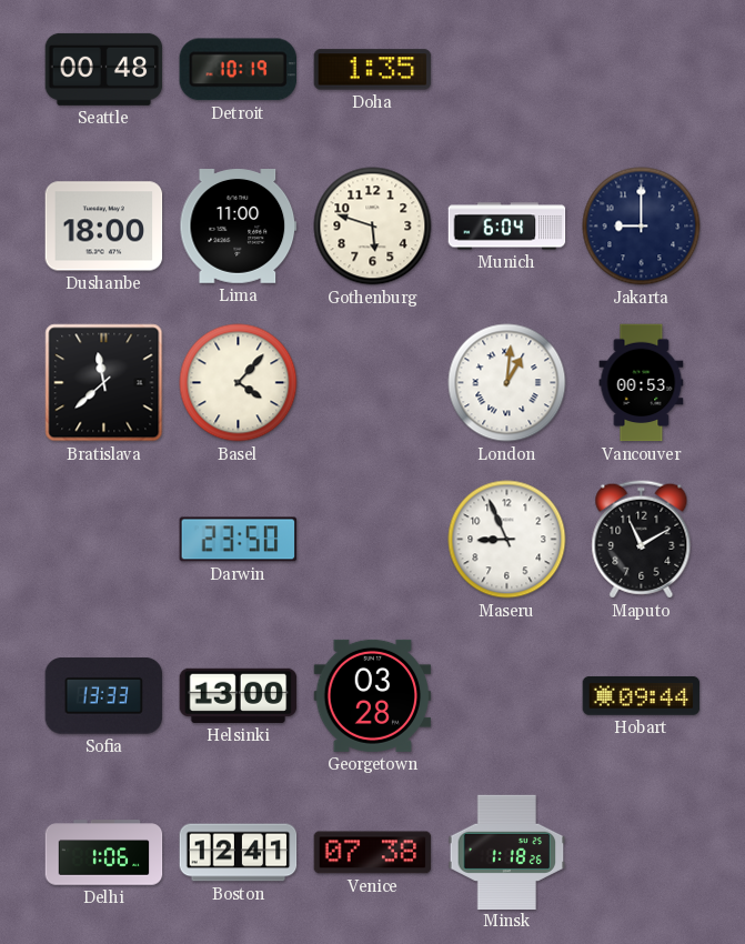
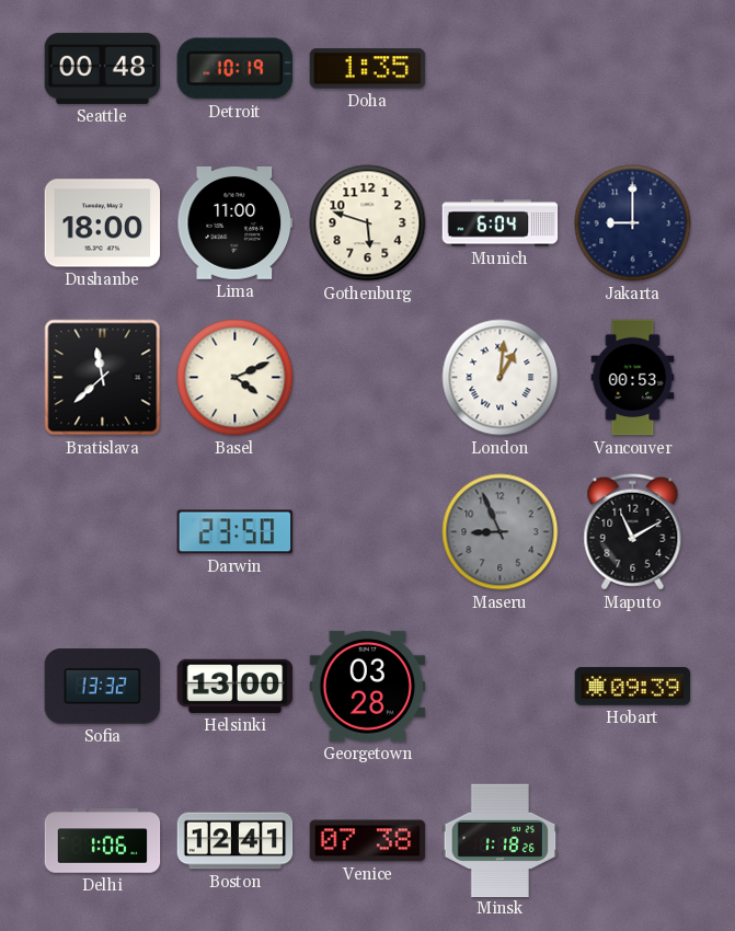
Basel: 4:07 -> 4:11
Maseru dial: white -> grey
Sofia: 13:33 -> 13:32
Hobart: 09:44 -> 09:39
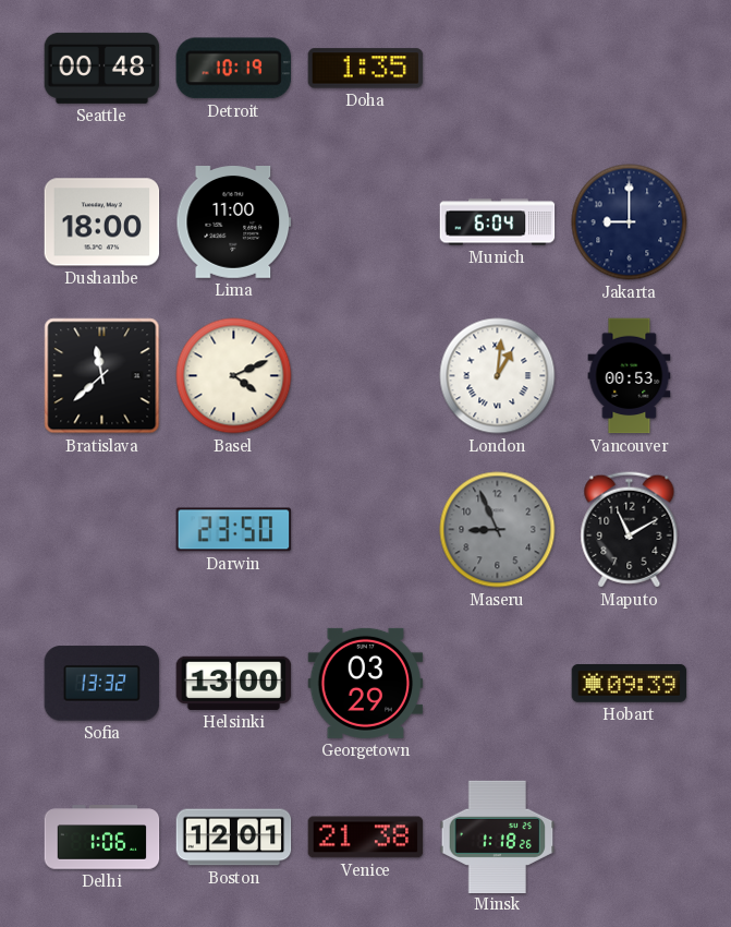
Gothenburg: 5:48 -> none
Georgetown: 03:28 -> 03:29
Boston: 12:41 -> 12:01
Venice: 07:38 -> 21:38
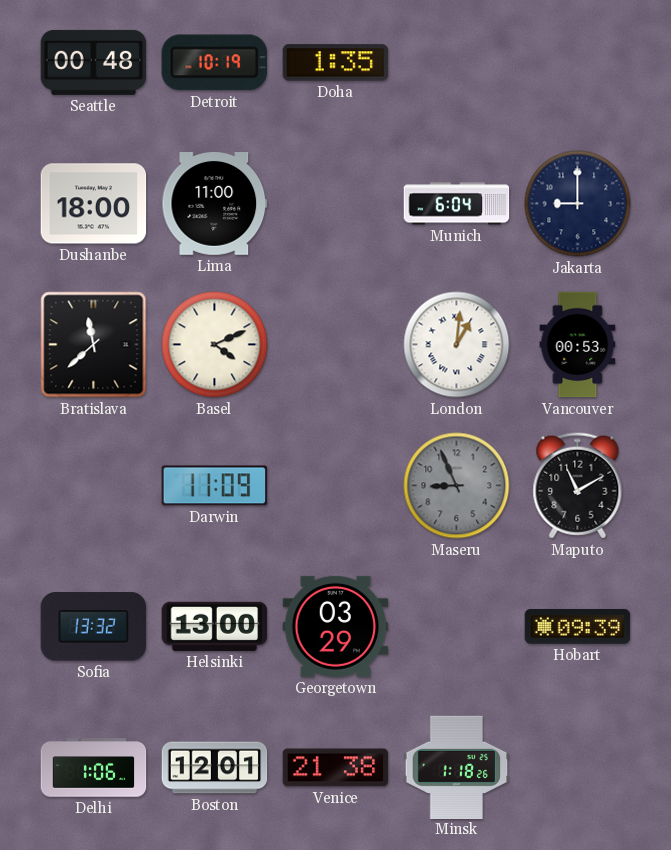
Darwin: 23:50 -> 11:09
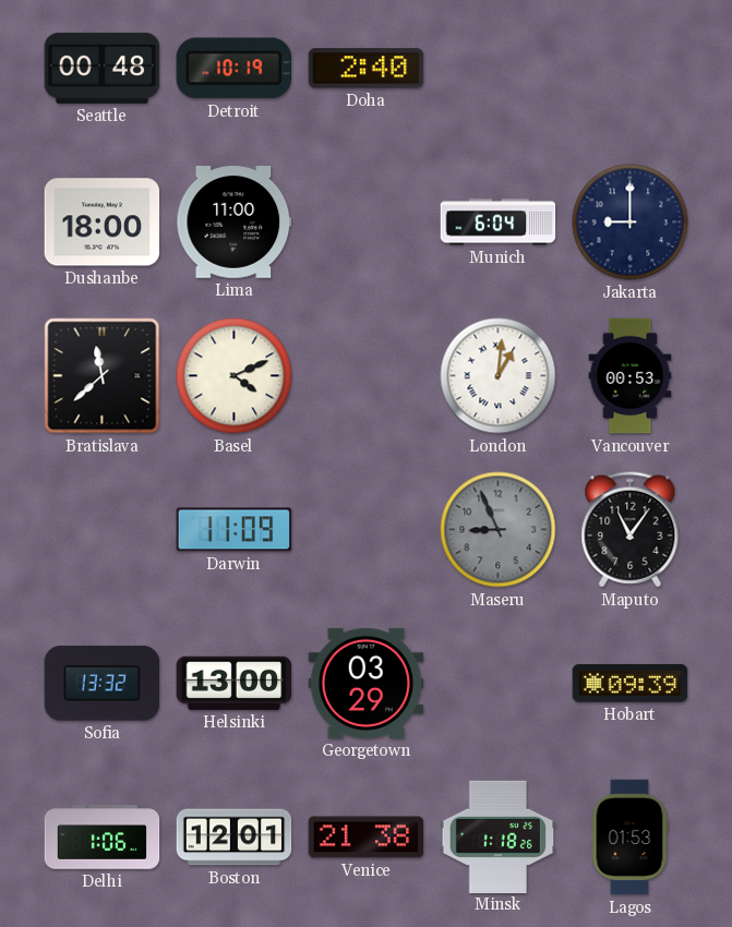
Doha: 1:35 -> 2:40
Maputo: 11:10 -> 11:06
Lagos: none -> 01:53
